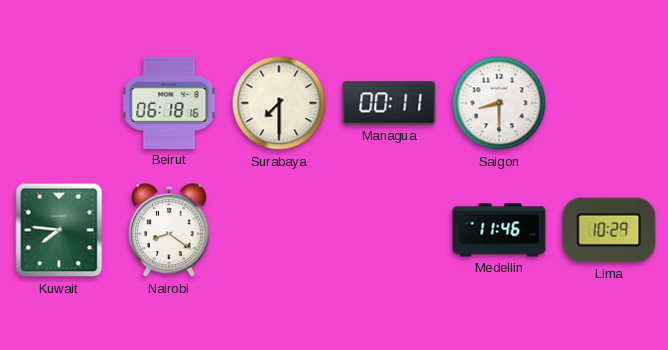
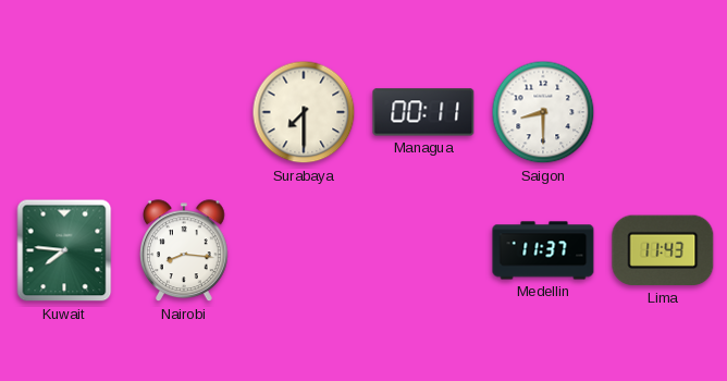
Beirut: 06:18 -> none
Nairobi: 8:21 -> 8:16
Medellin: 11:46 -> 11:37
Lima: 10:29 -> 11:43
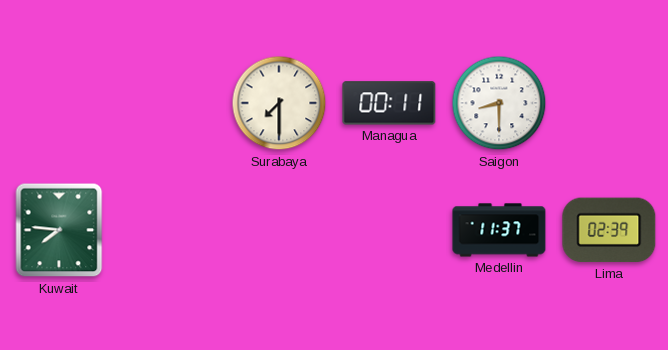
Nairobi: 8:16 -> none
Lima: 11:43 -> 02:39
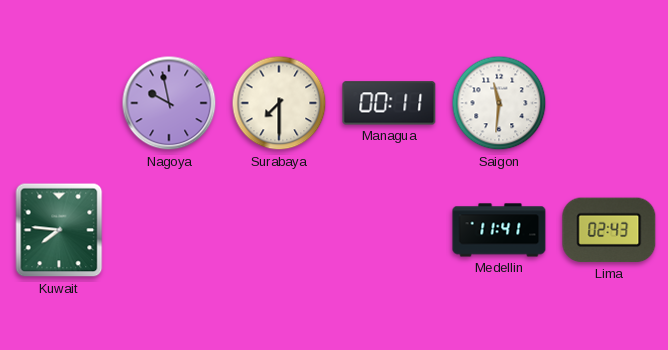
Nagoya: none -> 9:58
Saigon: 8:30 -> 11:31
Medellin: 11:37 -> 11:41
Lima: 02:39 -> 02:43
